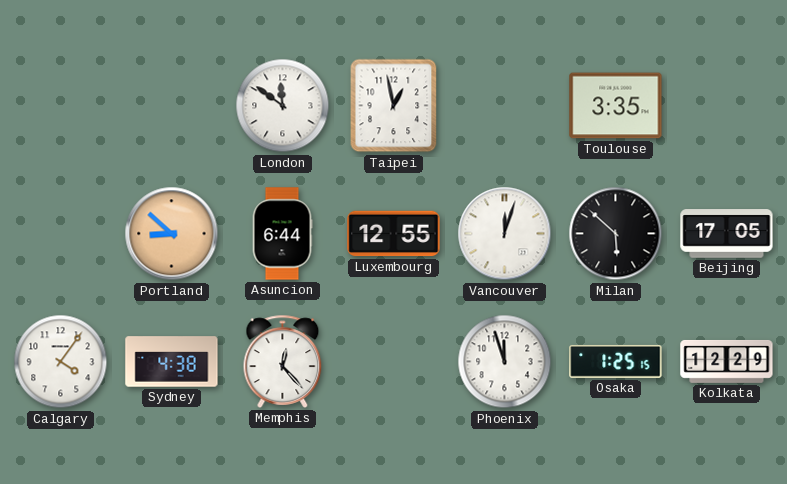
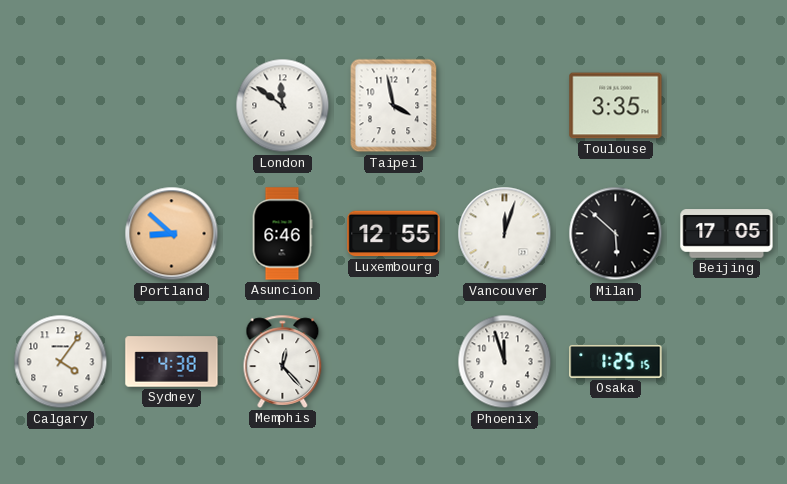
Taipei: 12:58 -> 3:58
Asuncion: 6:44 -> 6:46
Kolkata: 12:29 -> none
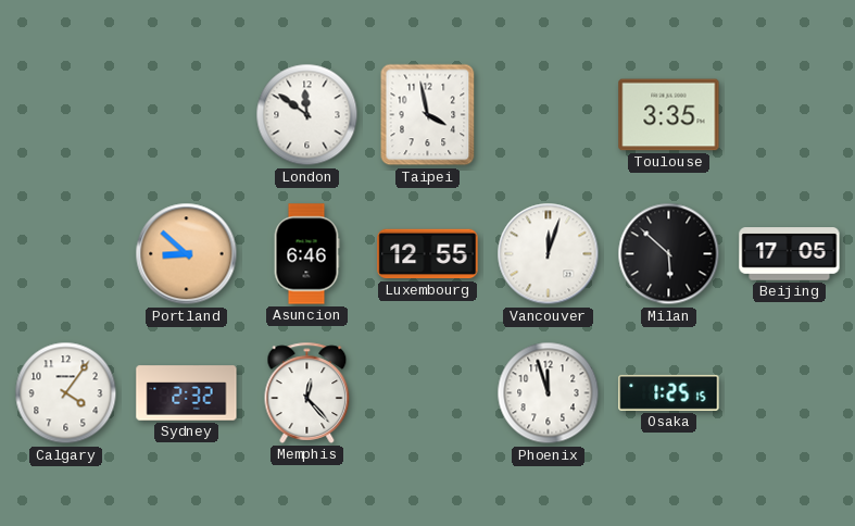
Sydney: 4:38 -> 2:32
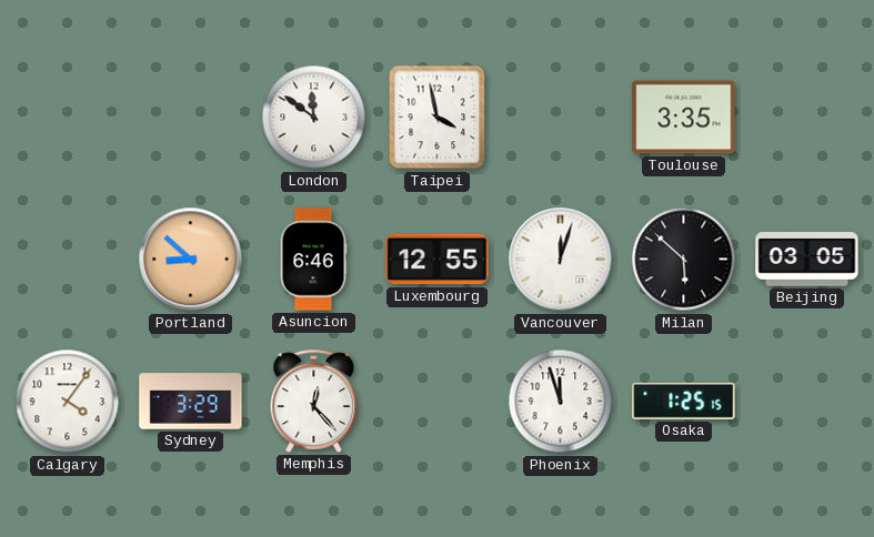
Beijing: 17:05 -> 03:05
Sydney: 2:32 -> 3:29
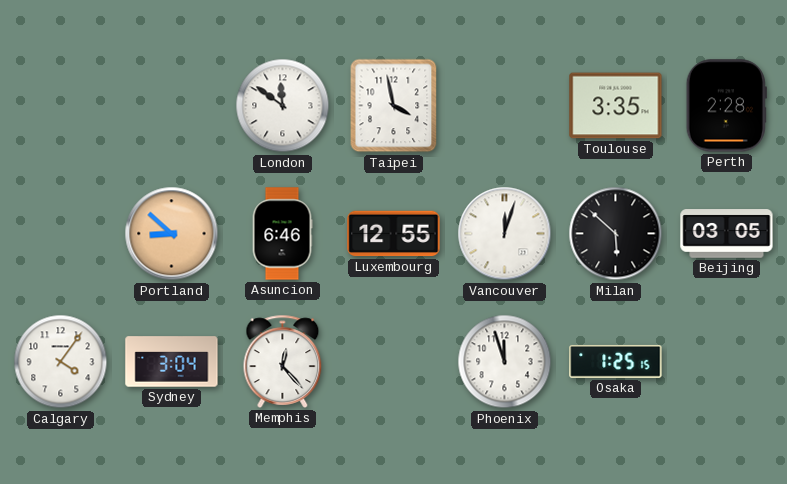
Perth: none -> 2:28
Sydney: 3:29 -> 3:04
